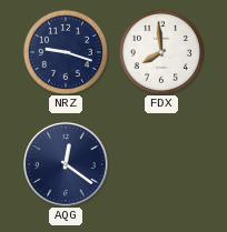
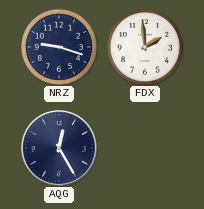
FDX: 7:59 -> 1:59
AQG: 12:21 -> 12:25
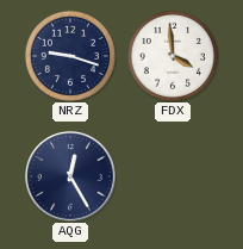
FDX: 1:59 -> 3:59
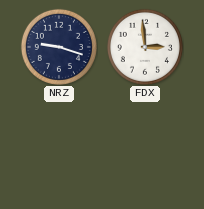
FDX: 3:59 -> 2:59
AQG: 12:25 -> none
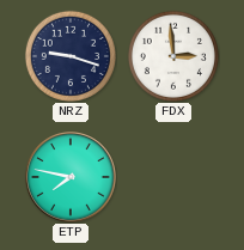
ETP: none -> 7:47
